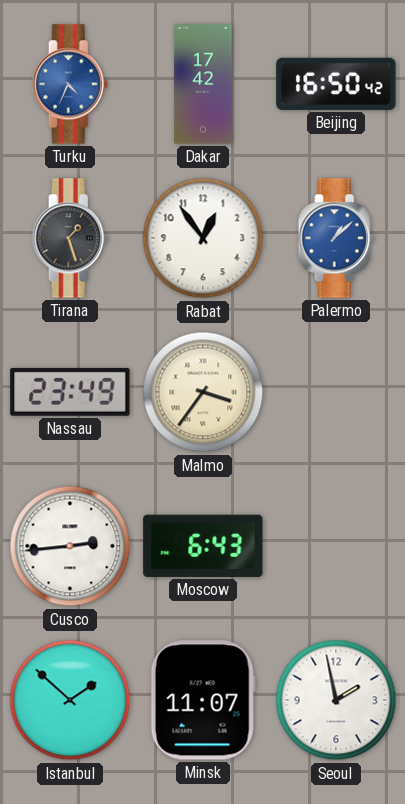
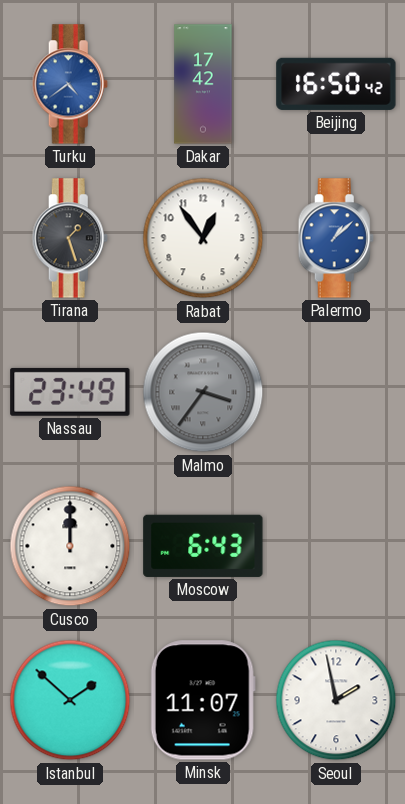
Turku: 4:34 -> 4:39
Malmo dial: cream -> grey
Cusco: 2:44 -> 12:00
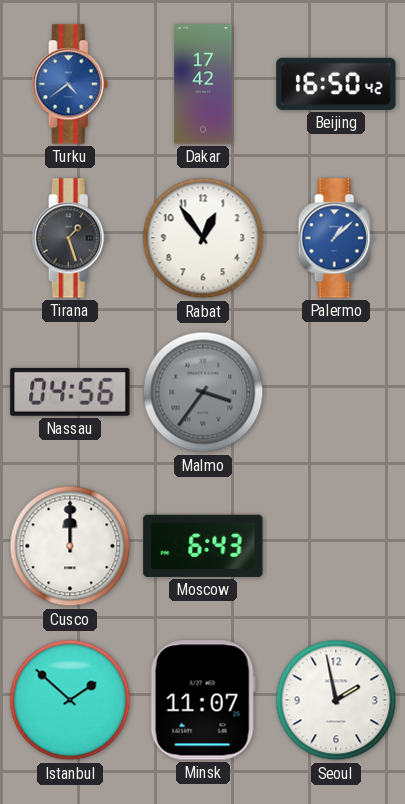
Nassau: 23:49 -> 04:56
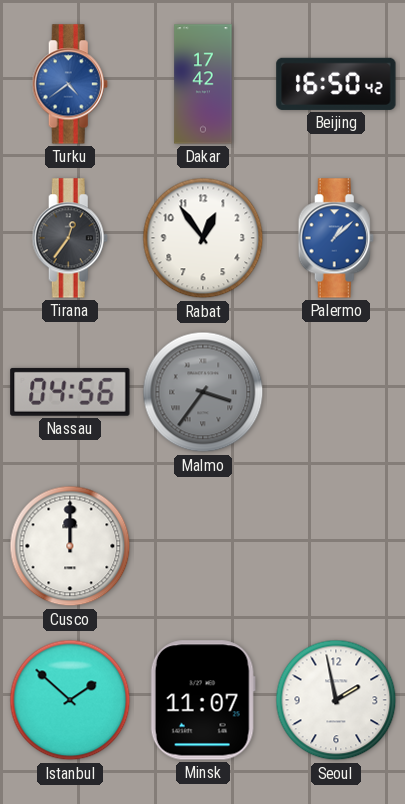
Tirana: 1:27 -> 12:36
Moscow: 6:43 -> none
